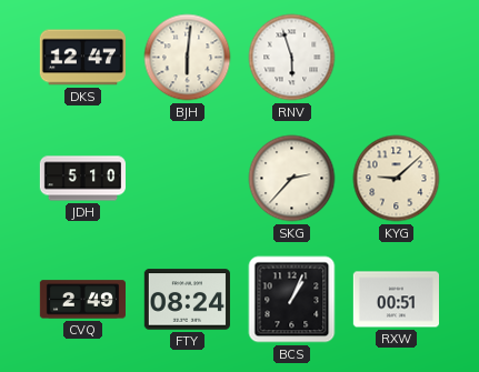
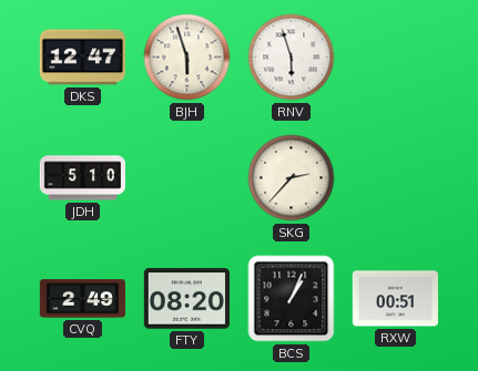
BJH: 6:01 -> 5:57
KYG: 9:08 -> none
FTY: 08:24 -> 08:20
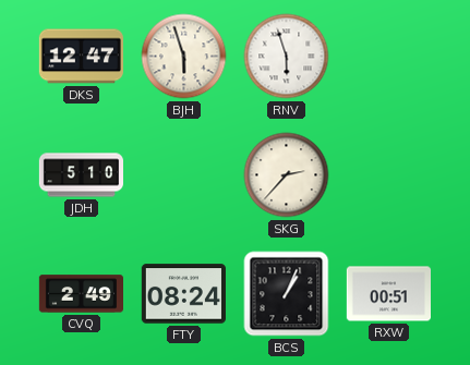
FTY: 08:20 -> 08:24
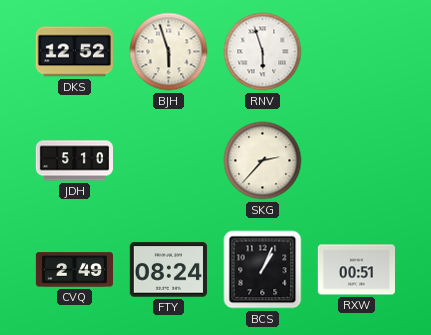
DKS: 12:47 -> 12:52
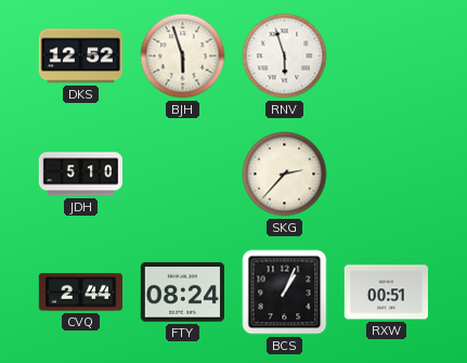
CVQ: 2:49 -> 2:44
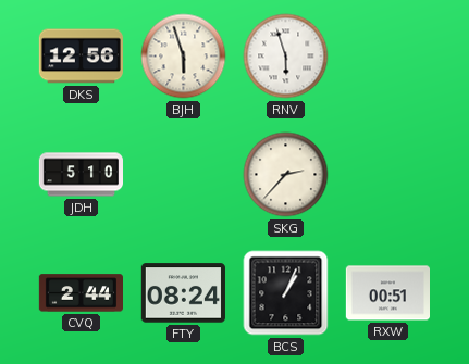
DKS: 12:52 -> 12:56
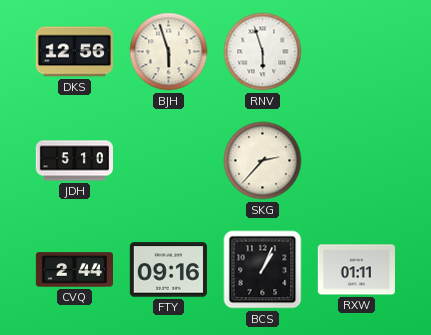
FTY: 08:24 -> 09:16
RXW: 00:51 -> 01:11
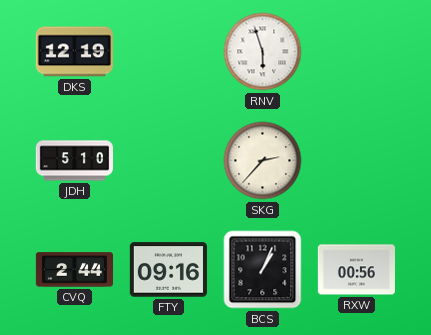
DKS: 12:56 -> 12:19
BJH: 5:57 -> none
RXW: 01:11 -> 00:56
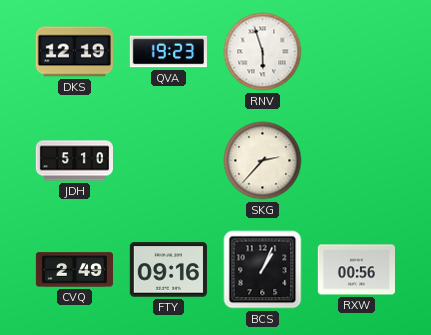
QVA: none -> 19:23
CVQ: 2:44 -> 2:49
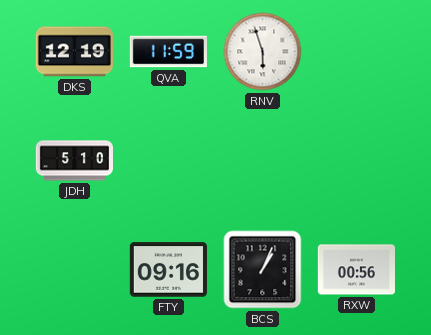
QVA: 19:23 -> 11:59
SKG: 2:37 -> none
CVQ: 2:49 -> none
